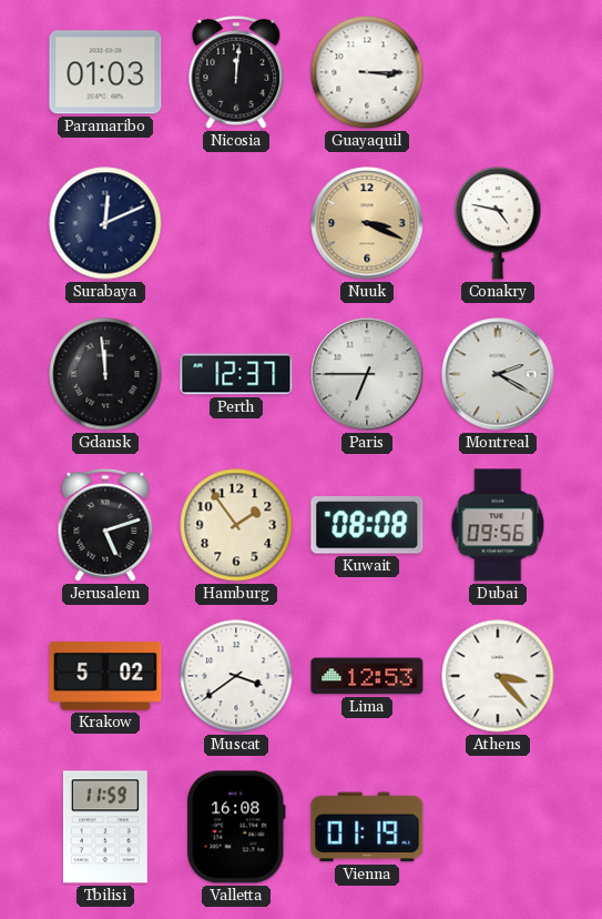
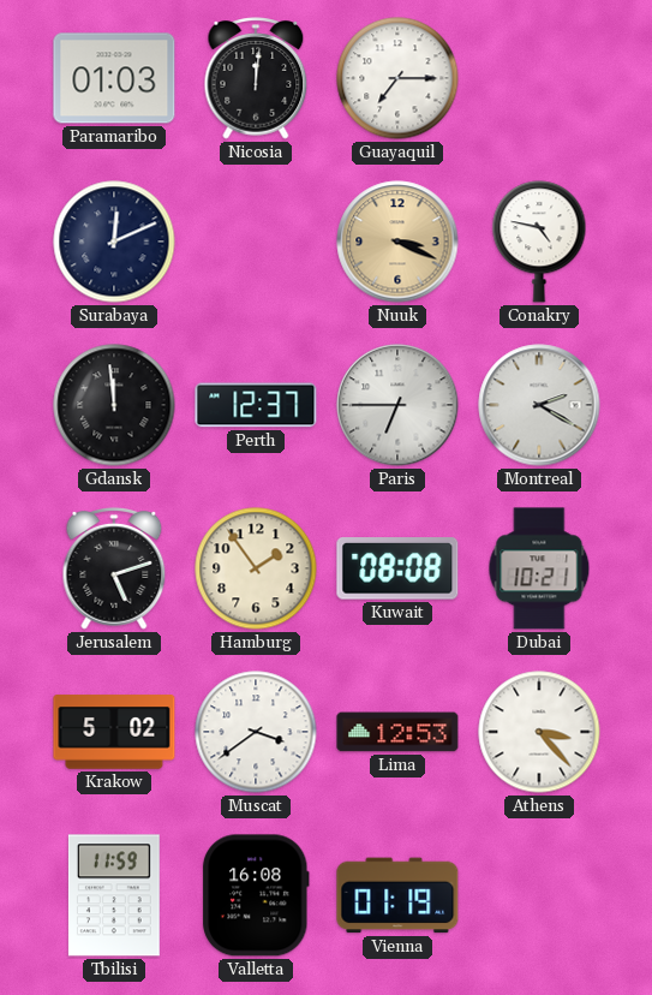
Guayaquil: 3:15 -> 7:15
Dubai: 09:56 -> 10:21
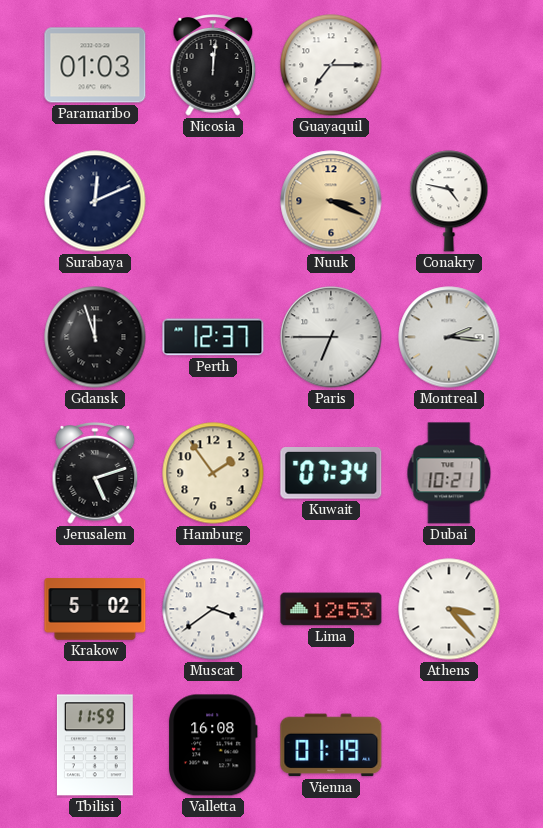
Gdansk: 11:59 -> 11:57
Montreal: 2:20 -> 2:16
Kuwait: 08:08 -> 07:34
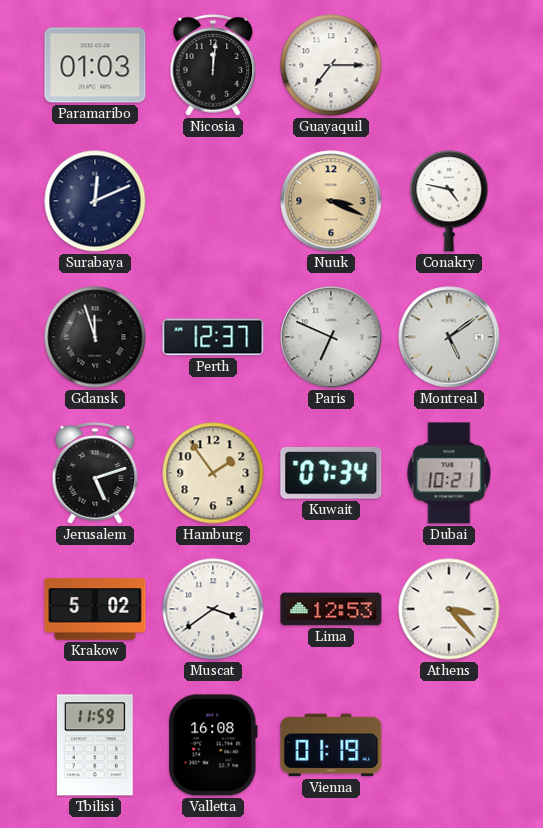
Paris: 6:45 -> 6:49
Montreal: 2:16 -> 5:09
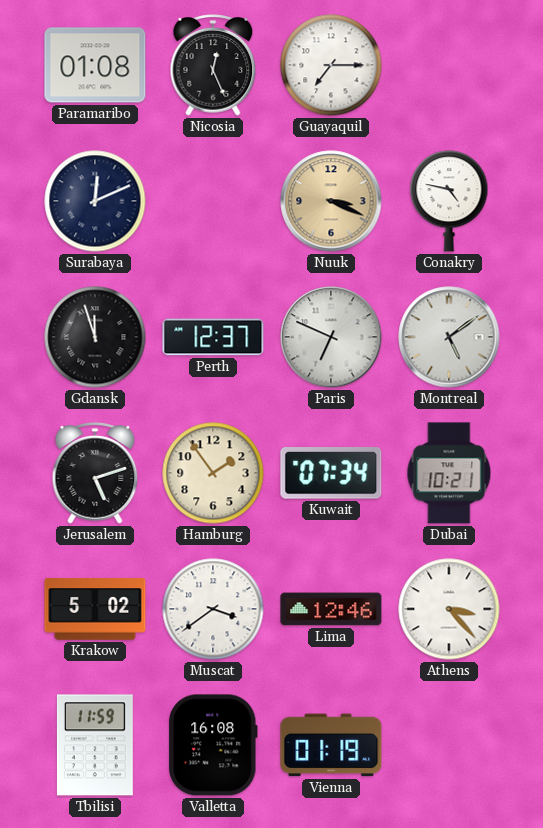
Paramaribo: 01:03 -> 01:08
Nicosia: 12:01 -> 12:26
Lima: 12:53 -> 12:46
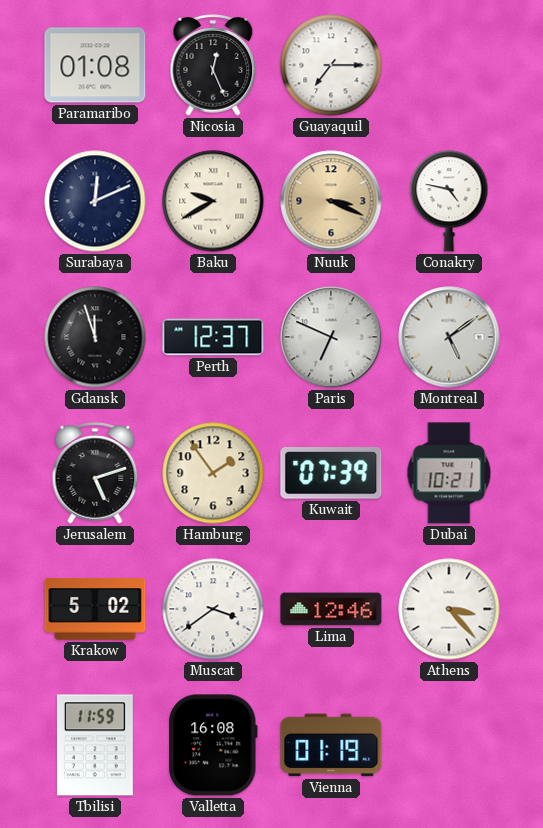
Baku: none -> 9:40
Kuwait: 07:34 -> 07:39
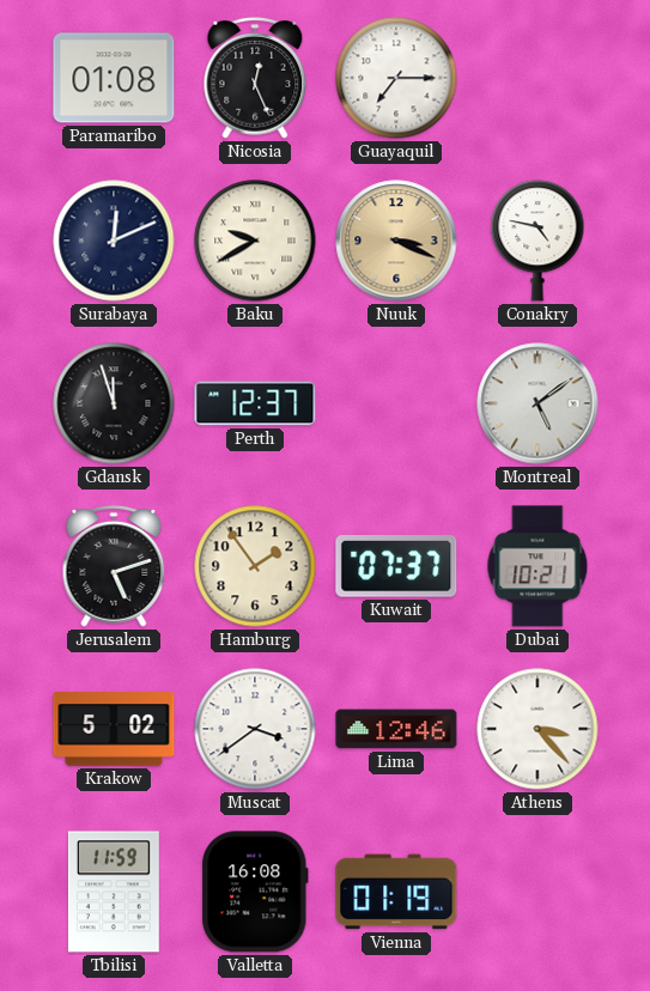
Paris: 6:49 -> none
Kuwait: 07:39 -> 07:37
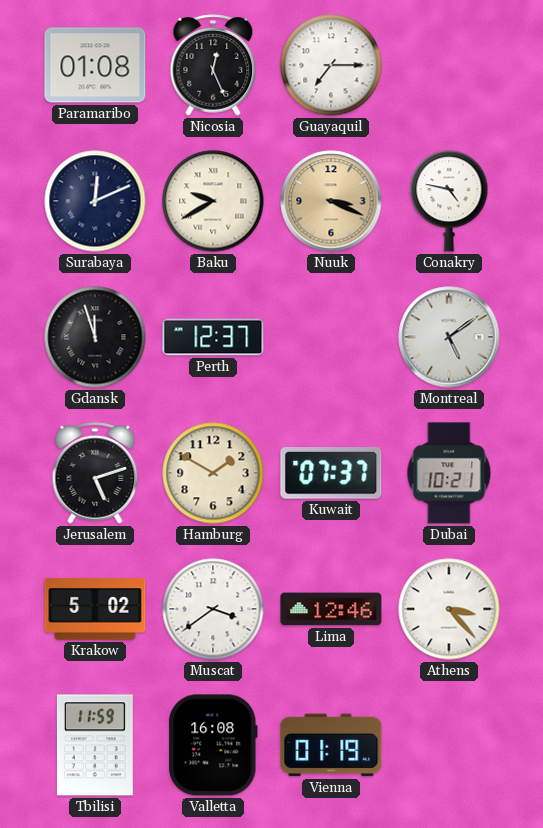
Hamburg: 1:54 -> 1:50
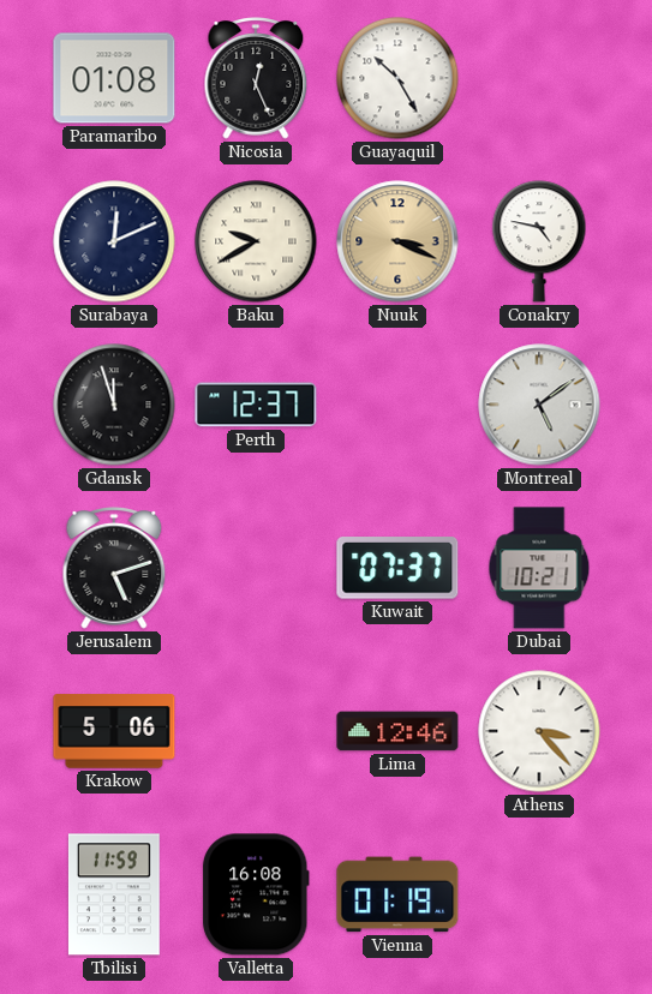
Guayaquil: 7:15 -> 10:25
Hamburg: 1:50 -> none
Krakow: 5:02 -> 5:06
Muscat: 3:39 -> none
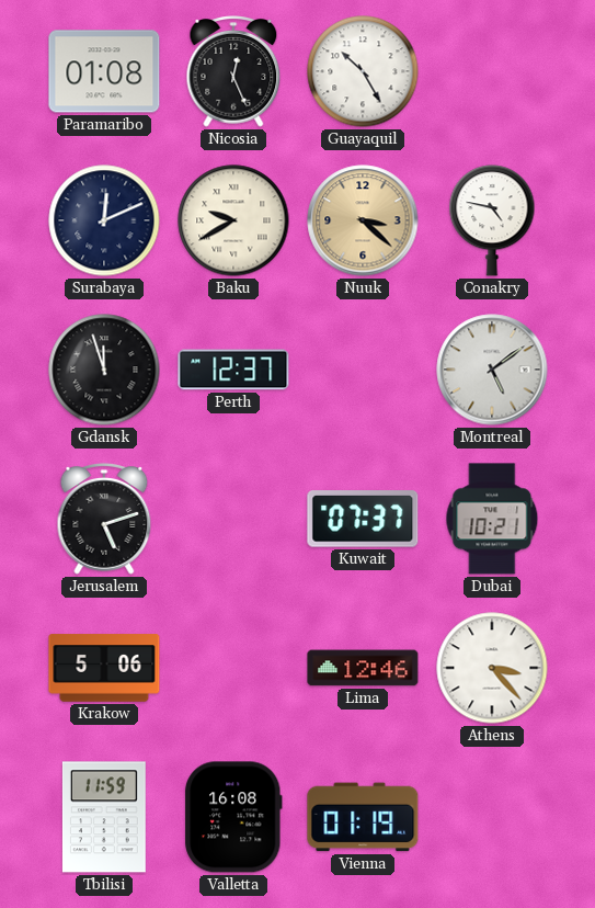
Nuuk: 3:19 -> 3:22
